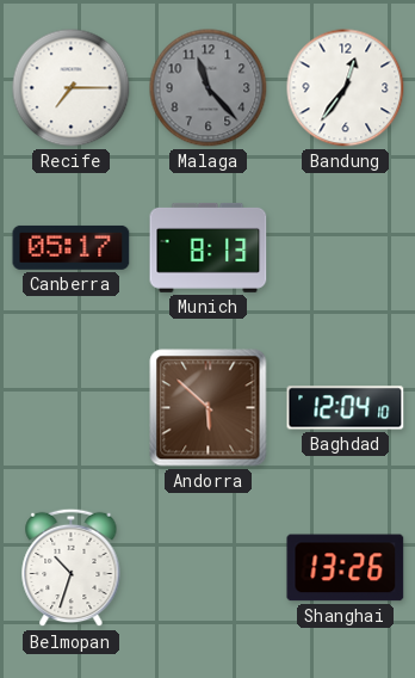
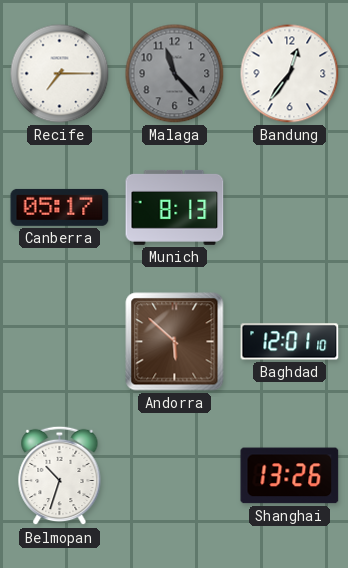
Baghdad: 12:04 -> 12:01
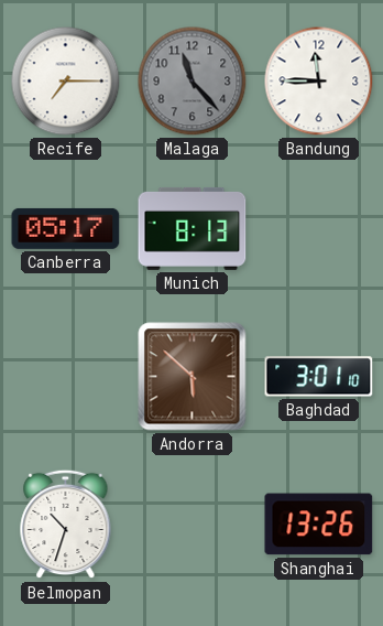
Bandung: 12:36 -> 11:45
Baghdad: 12:01 -> 3:01
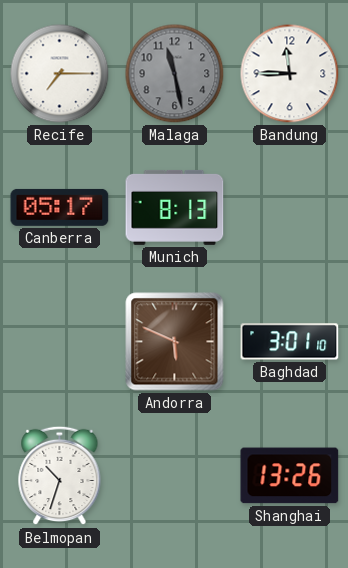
Malaga: 11:23 -> 11:28
Andorra: 5:52 -> 5:49
